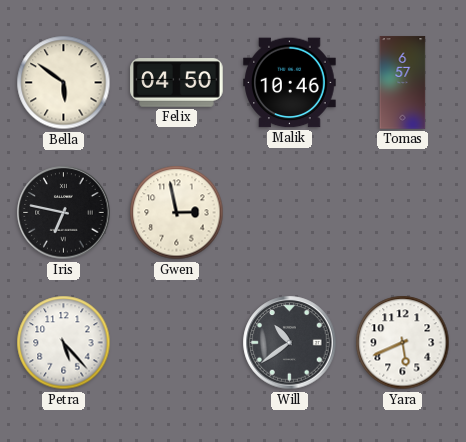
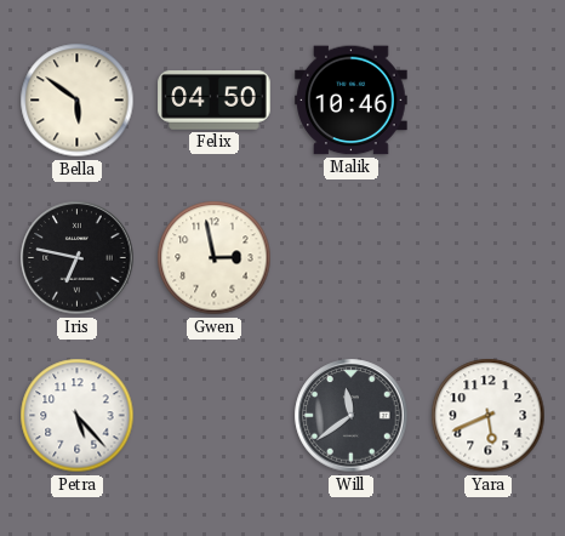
Tomas: 6:57 -> none
Will: 10:39 -> 11:39
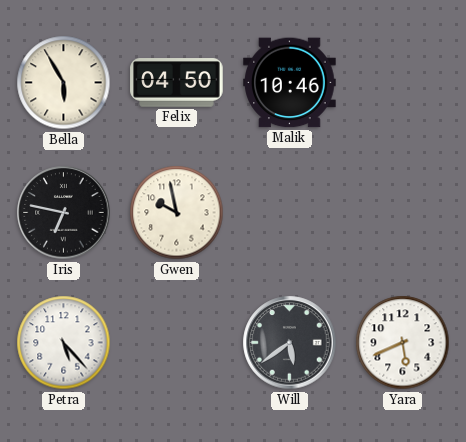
Bella: 5:51 -> 5:55
Gwen: 2:58 -> 9:58
Will: 11:39 -> 5:39
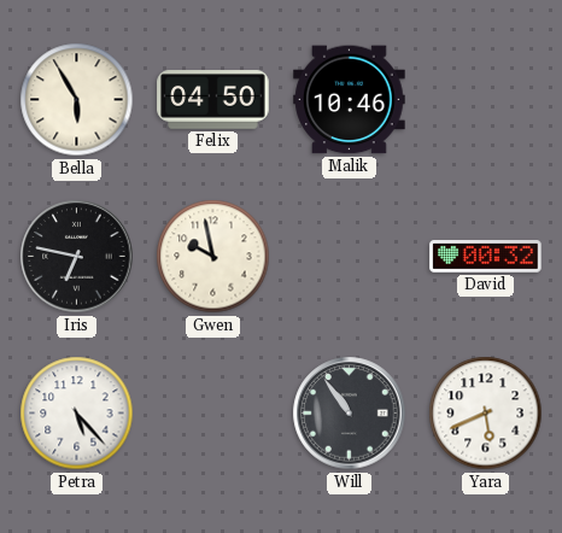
David: none -> 00:32
Will: 5:39 -> 10:54
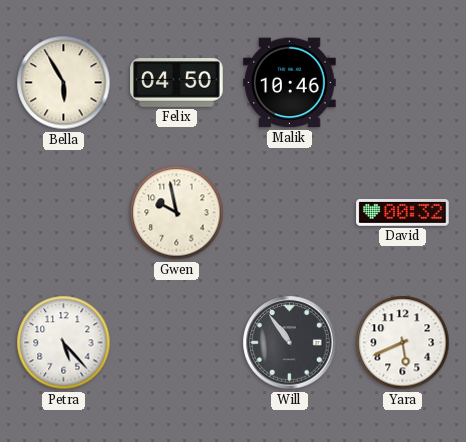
Iris: 6:47 -> none
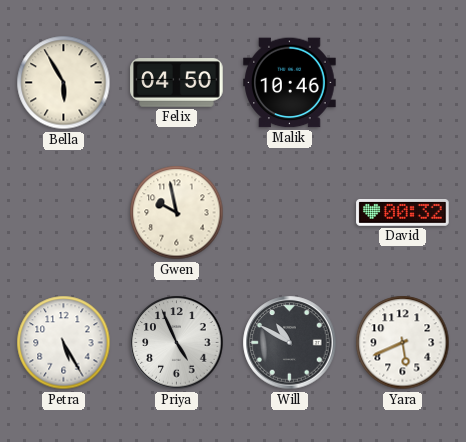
Petra: 5:23 -> 5:25
Priya: none -> 4:56
Will: 10:54 -> 10:50
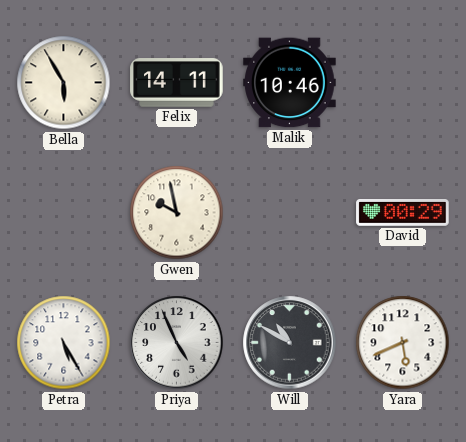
Felix: 04:50 -> 14:11
David: 00:32 -> 00:29
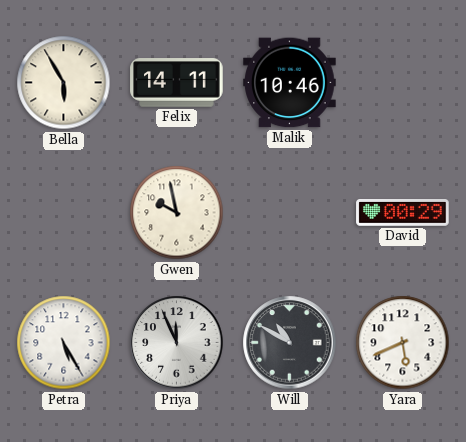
Priya: 4:56 -> 11:56
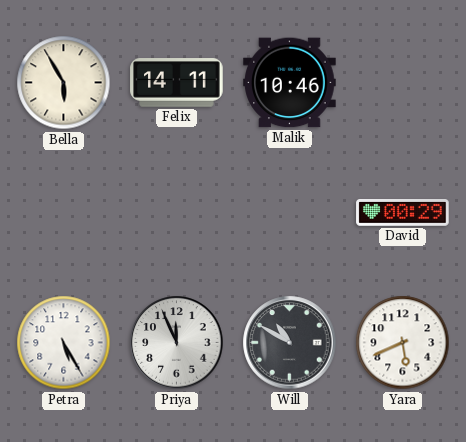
Gwen: 9:58 -> none
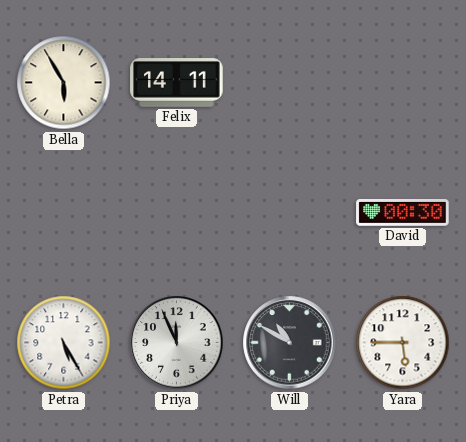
Malik: 10:46 -> none
David: 00:29 -> 00:30
Yara: 5:41 -> 5:45
